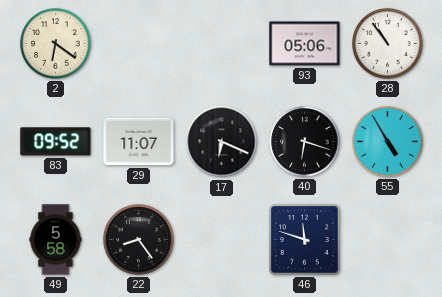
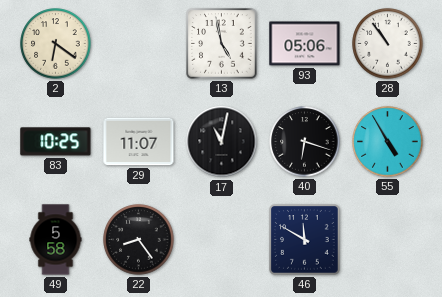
13: none -> 4:58
83: 09:52 -> 10:25
17: 6:19 -> 11:02
46: 11:48 -> 11:50
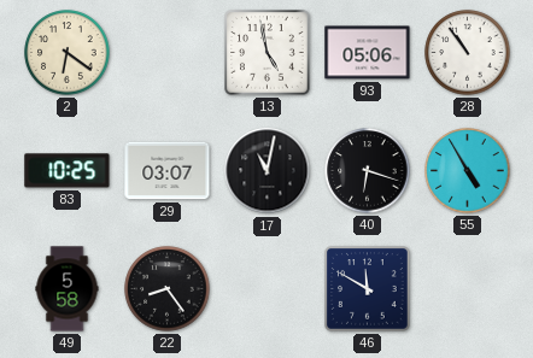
29: 11:07 -> 03:07
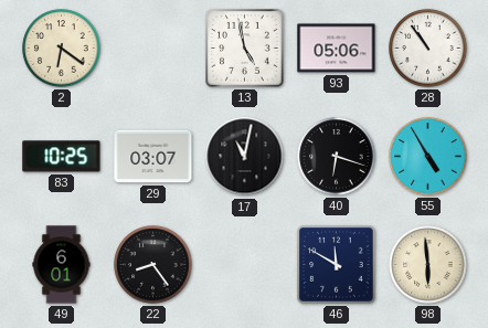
49: 5:58 -> 6:01
98: none -> 5:59
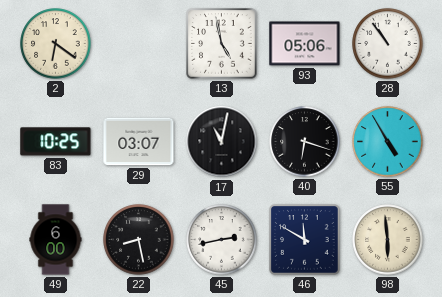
49: 6:01 -> 6:00
22: 8:24 -> 8:28
45: none -> 2:43
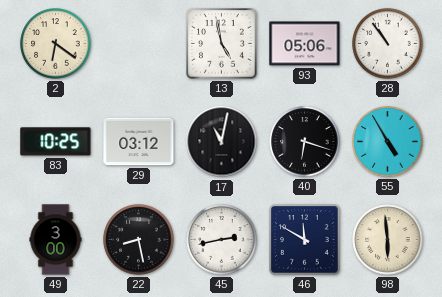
29: 03:07 -> 03:12
49: 6:00 -> 3:00
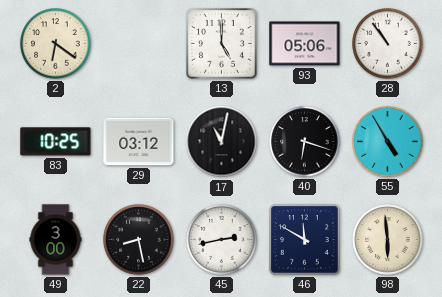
13: 4:58 -> 5:00
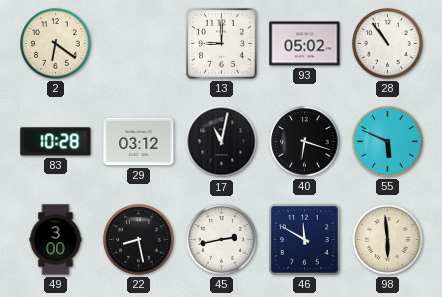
13: 5:00 -> 9:00
93: 05:06 -> 05:02
83: 10:25 -> 10:28
55: 4:55 -> 5:49
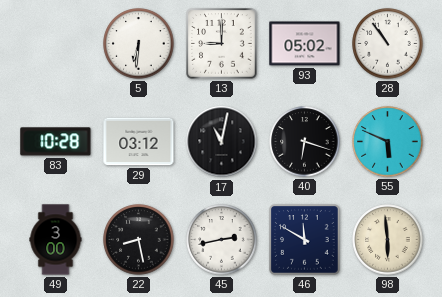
2: 6:21 -> none
5: none -> 6:31
